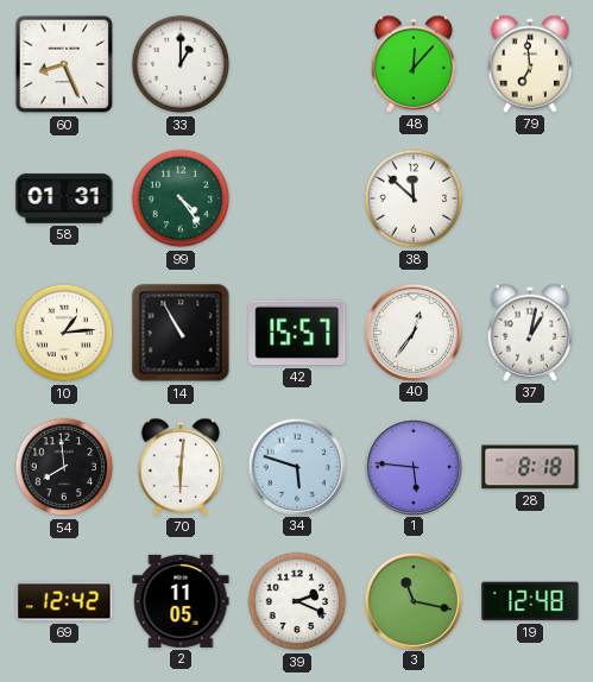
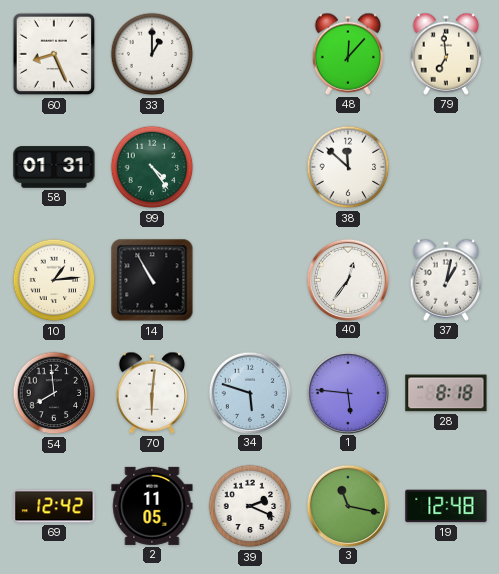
42: 15:57 -> none
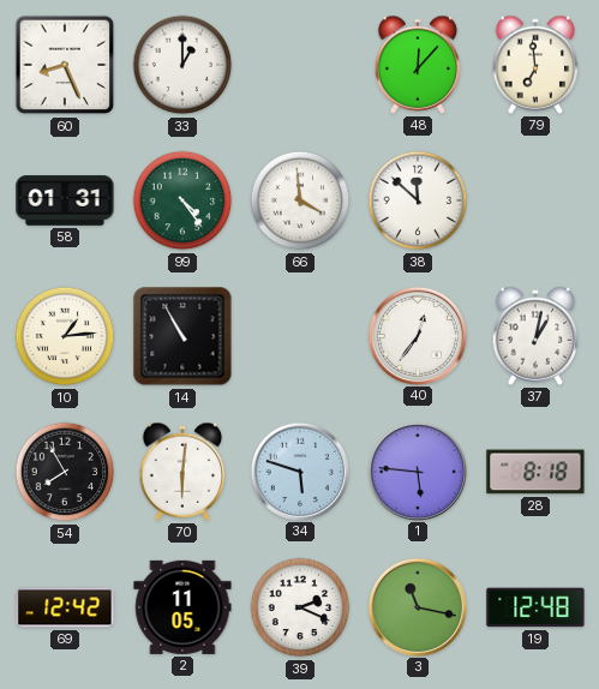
66: none -> 3:59
54: 7:59 -> 7:55
